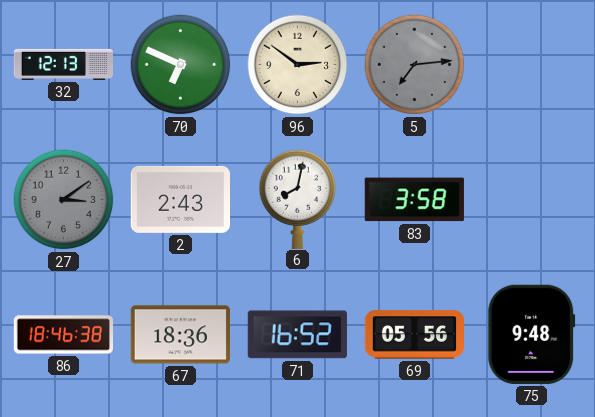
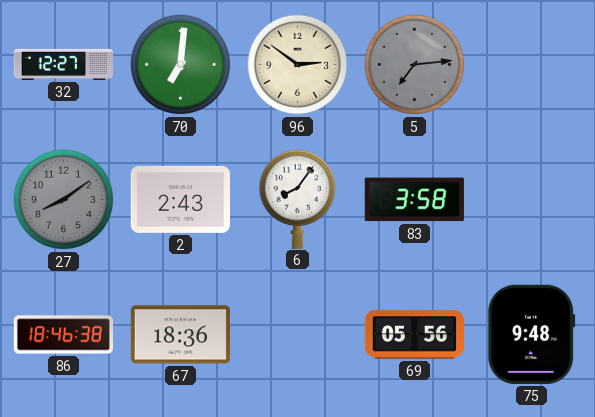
32: 12:13 -> 12:27
70: 6:49 -> 7:01
27: 3:09 -> 8:09
6: 8:02 -> 8:06
71: 16:52 -> none
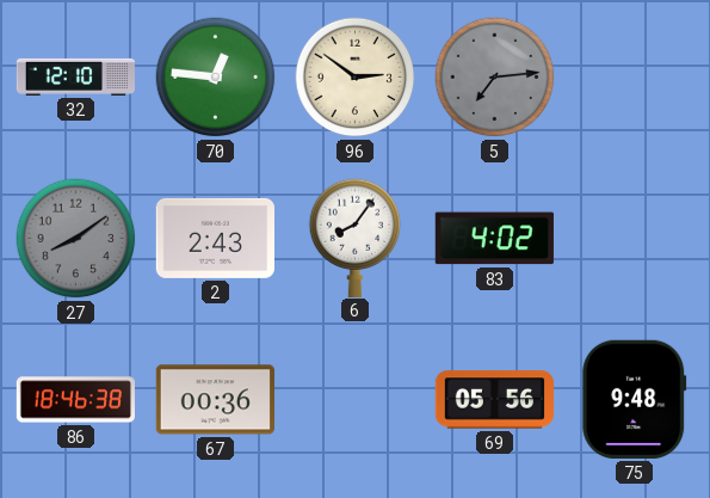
32: 12:27 -> 12:10
70: 7:01 -> 12:46
83: 3:58 -> 4:02
67: 18:36 -> 00:36
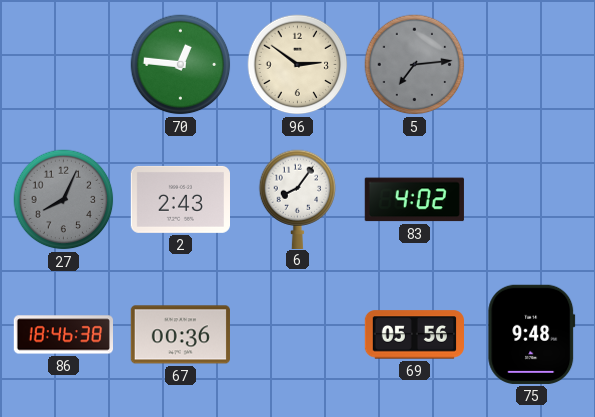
32: 12:10 -> none
27: 8:09 -> 8:04
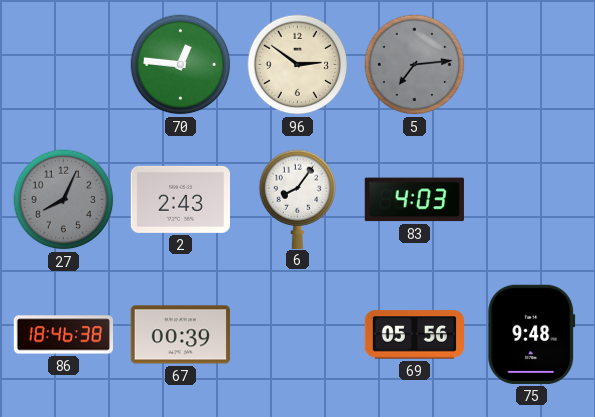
83: 4:02 -> 4:03
67: 00:36 -> 00:39
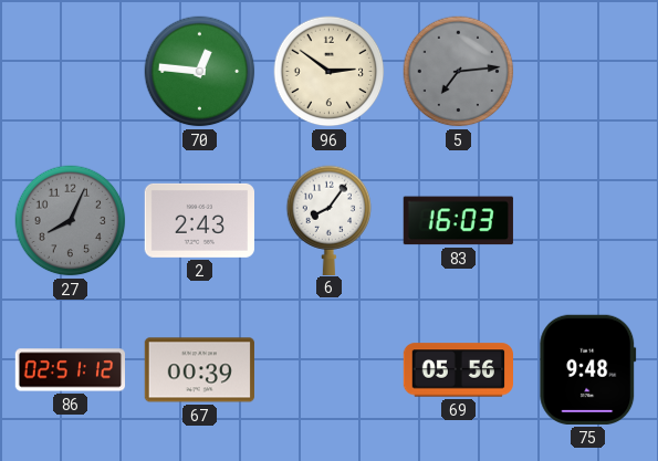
83: 4:03 -> 16:03
86: 18:46 -> 02:51
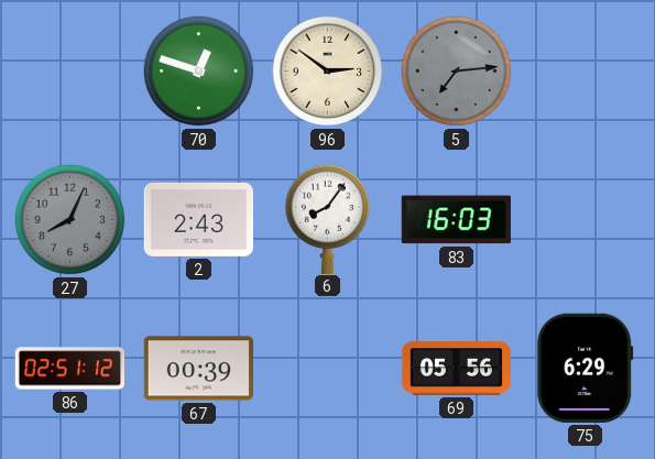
70: 12:46 -> 12:48
75: 9:48 -> 6:29
